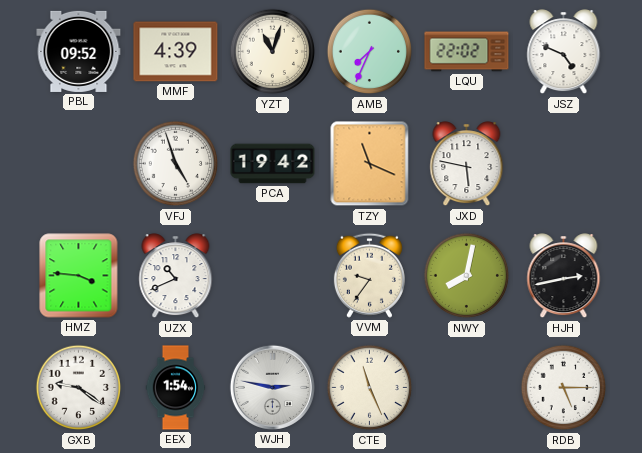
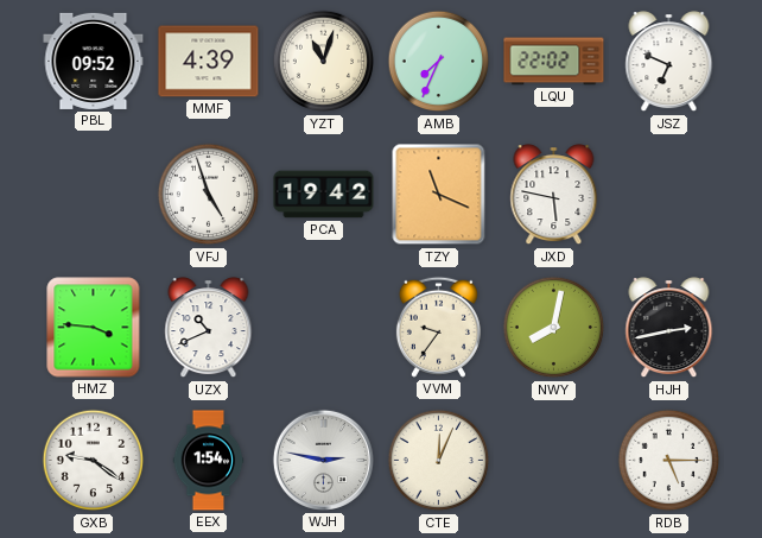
JSZ: 4:49 -> 6:49
CTE: 11:26 -> 12:04
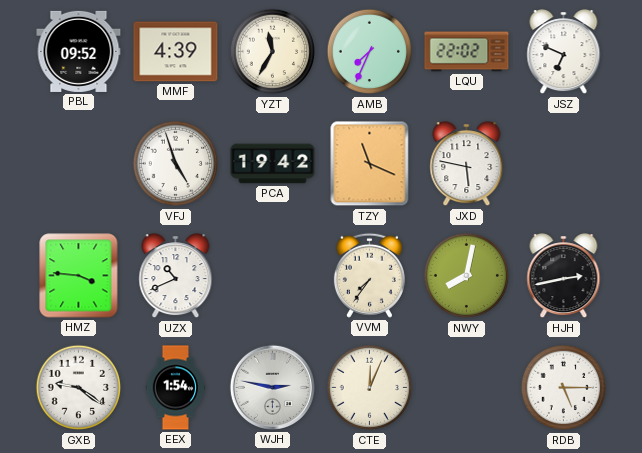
YZT: 11:03 -> 11:35
VVM: 9:36 -> 7:36
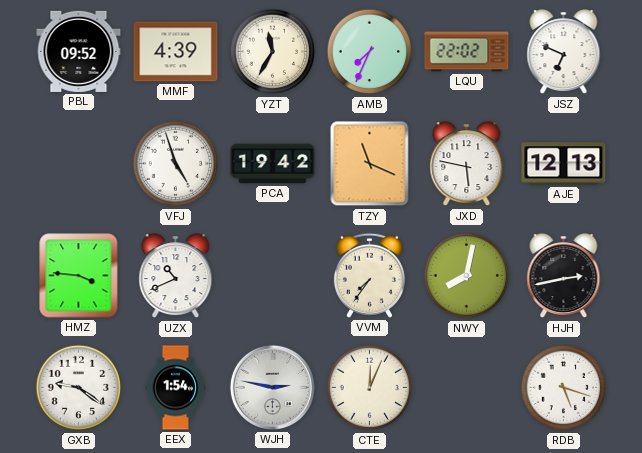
AJE: none -> 12:13
RDB: 5:15 -> 5:18
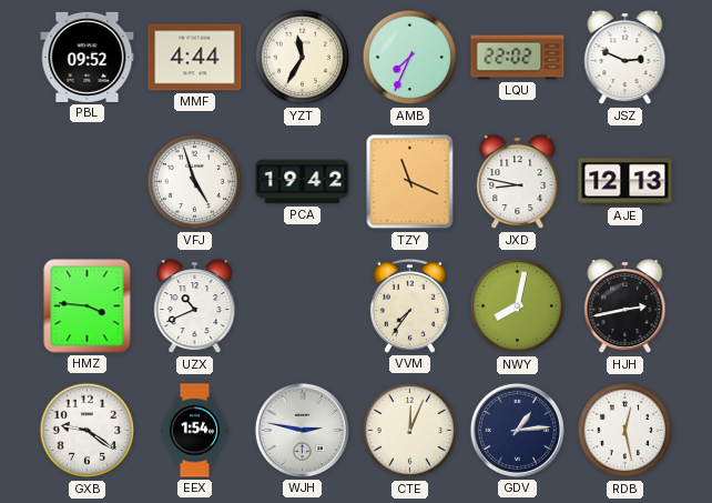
MMF: 4:39 -> 4:44
JSZ: 6:49 -> 2:49
JXD: 5:47 -> 8:47
GDV: none -> 1:14
RDB: 5:18 -> 12:28
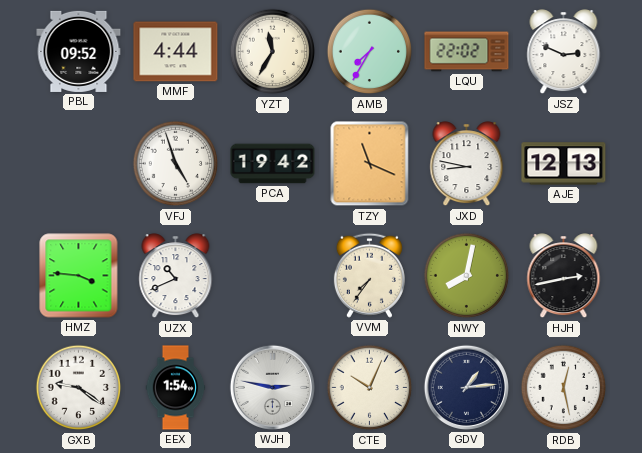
AMB: 7:34 -> 7:35
CTE: 12:04 -> 10:04
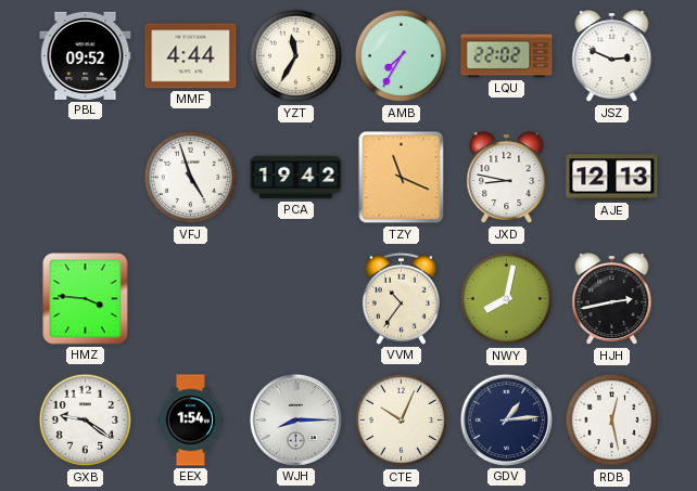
UZX: 10:41 -> none
VVM: 7:36 -> 10:36
WJH: 2:47 -> 8:15
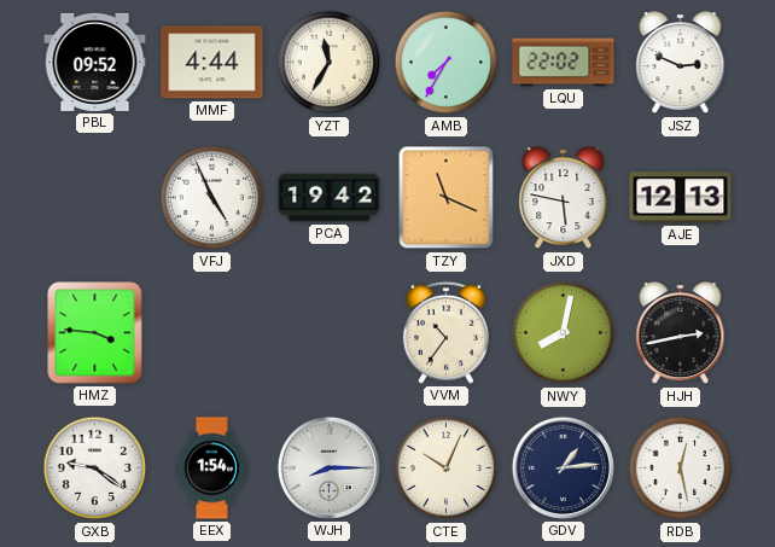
VFJ: 4:57 -> 4:56
JXD: 8:47 -> 5:47
